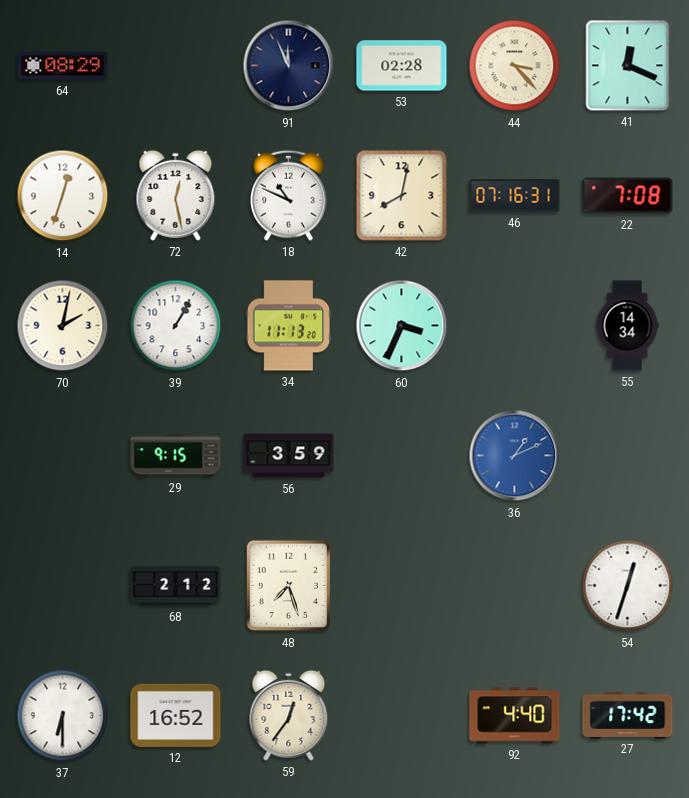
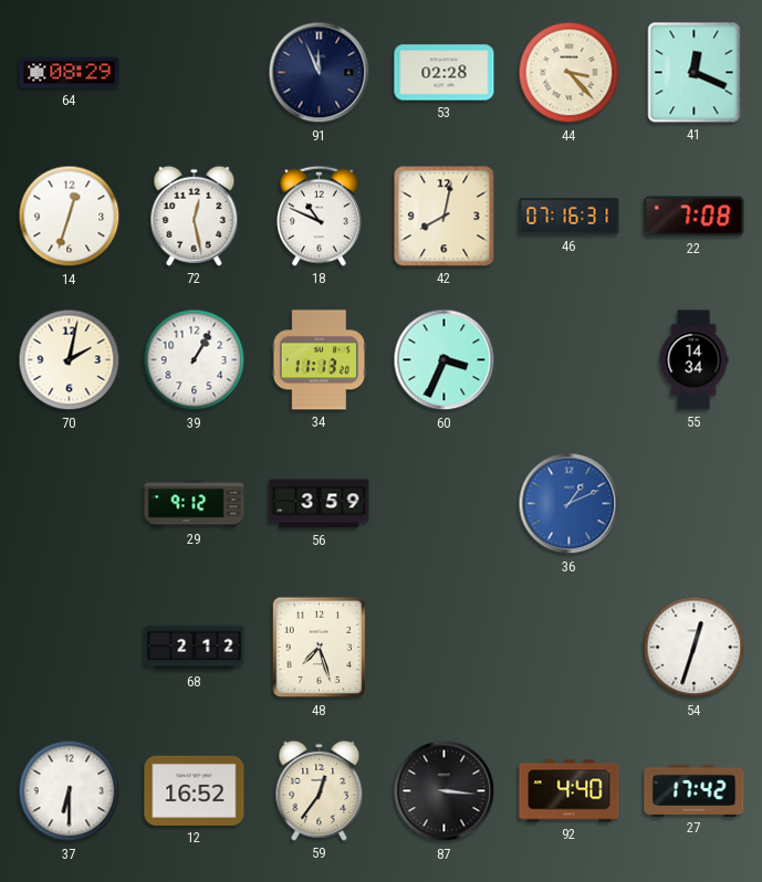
29: 9:15 -> 9:12
87: none -> 3:16
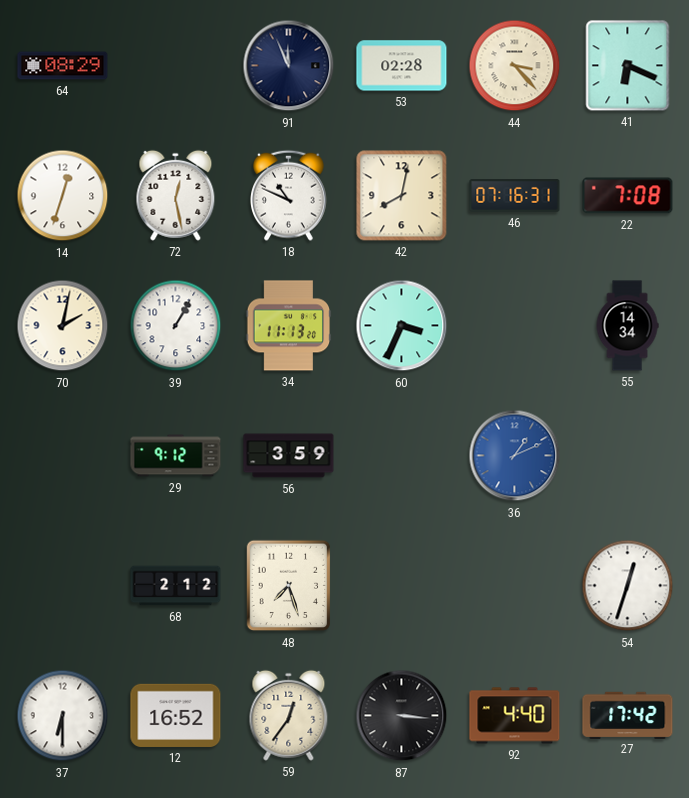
41: 12:19 -> 6:19
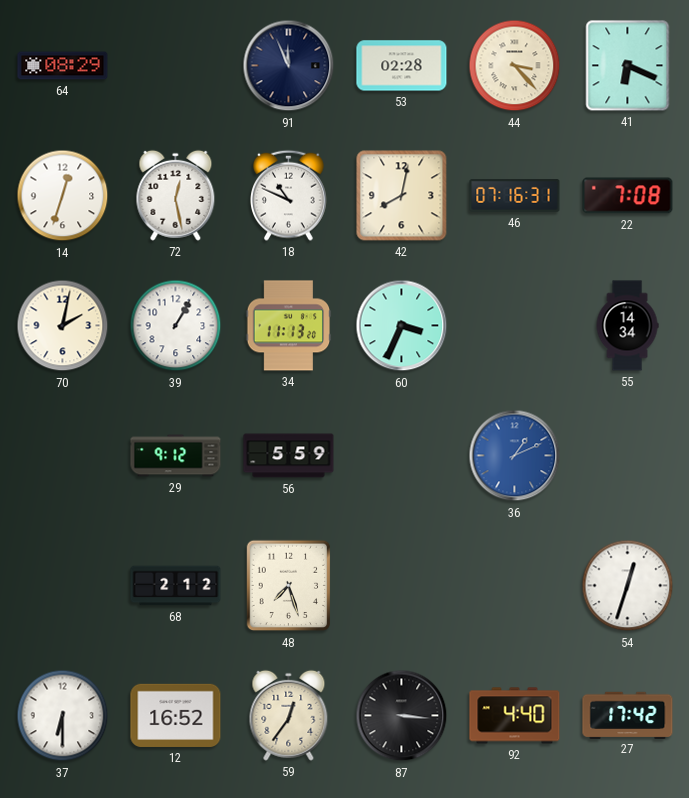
56: 3:59 -> 5:59
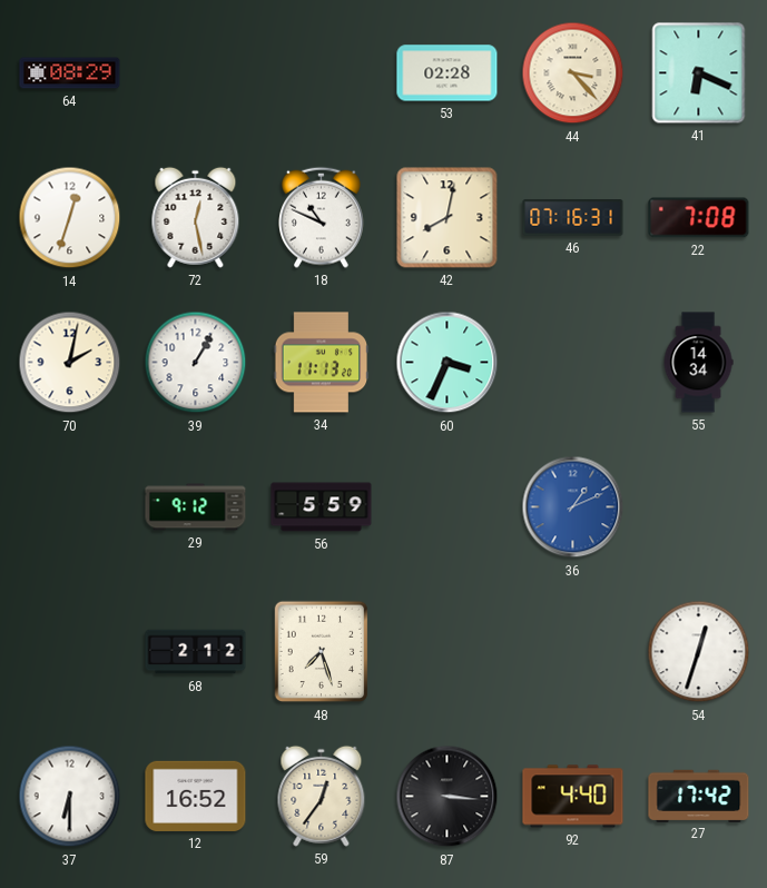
91: 11:56 -> none
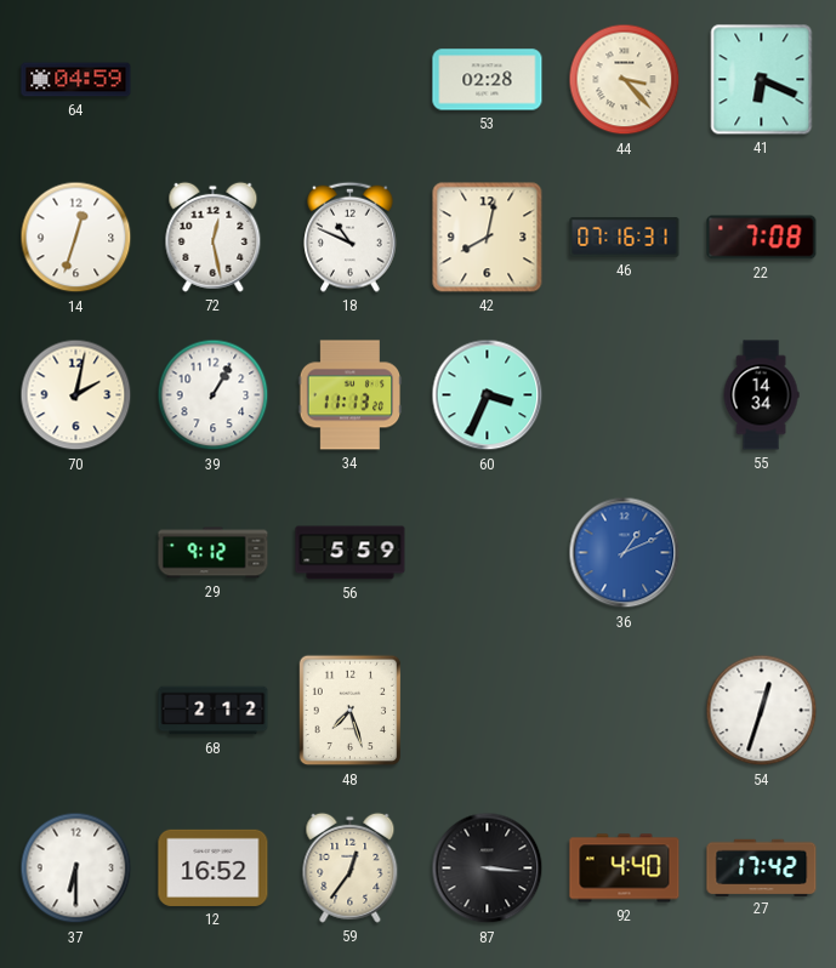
64: 08:29 -> 04:59
